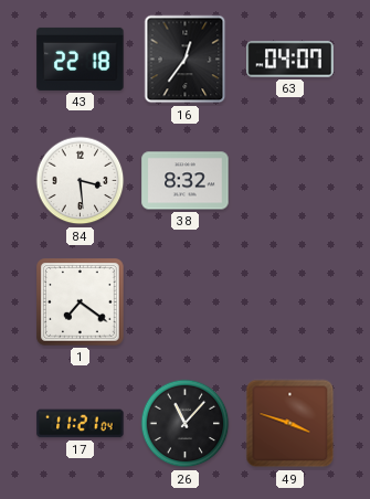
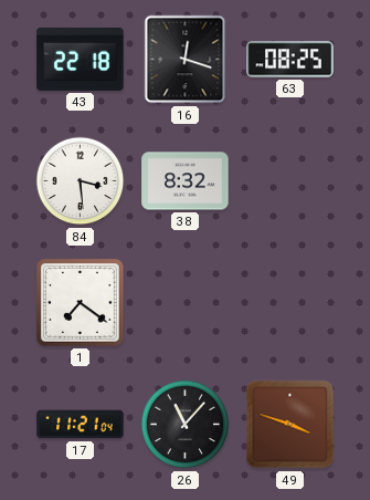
16: 12:36 -> 12:18
63: 04:07 -> 08:25
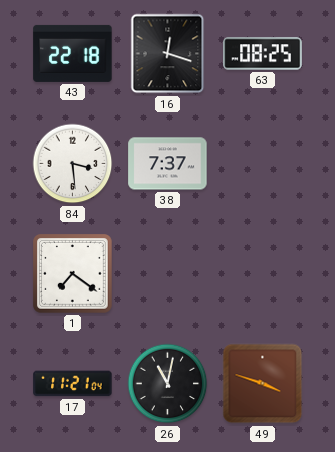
38: 8:32 -> 7:37
26: 11:07 -> 11:02
